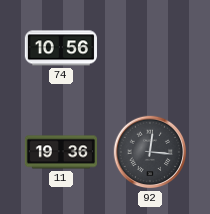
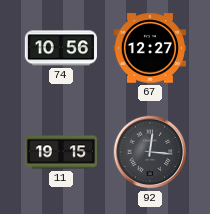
67: none -> 12:27
11: 19:36 -> 19:15
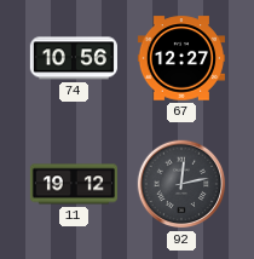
11: 19:15 -> 19:12
92: 12:16 -> 12:13
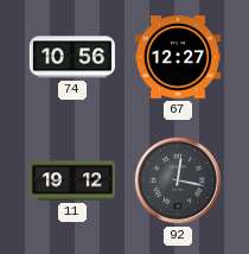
92: 12:13 -> 12:17
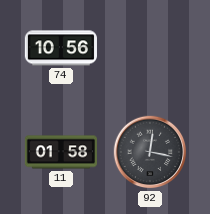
67: 12:27 -> none
11: 19:12 -> 01:58
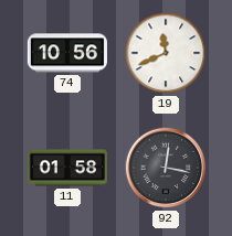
19: none -> 11:41
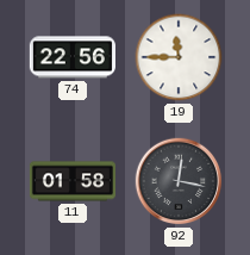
74: 10:56 -> 22:56
19: 11:41 -> 11:45
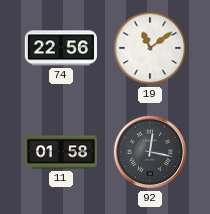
19: 11:45 -> 11:09
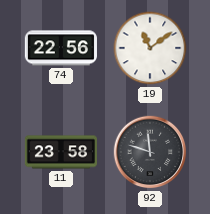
11: 01:58 -> 23:58
92: 12:17 -> 11:48
